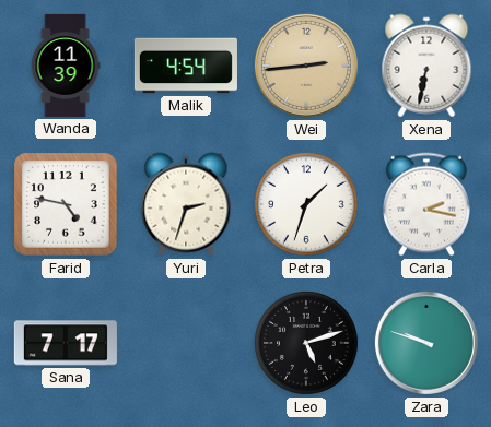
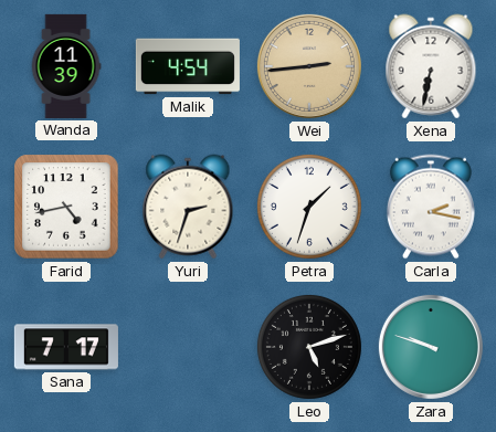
Farid: 4:47 -> 4:43
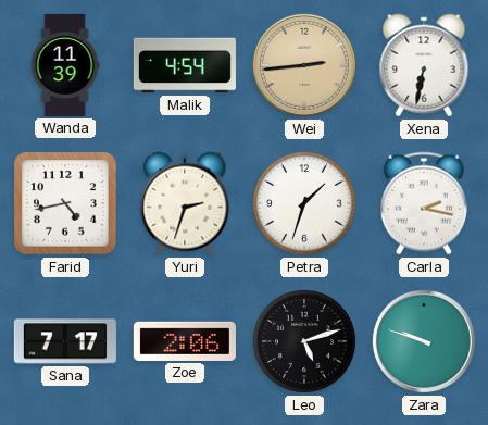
Zoe: none -> 2:06
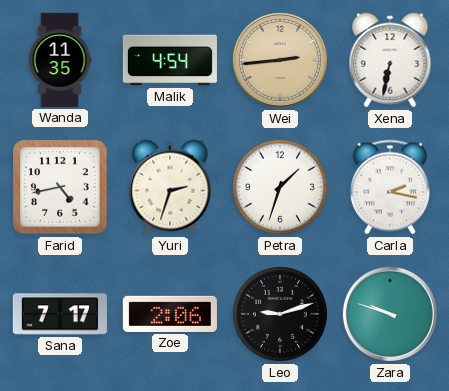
Wanda: 11:39 -> 11:35
Leo: 5:12 -> 9:12
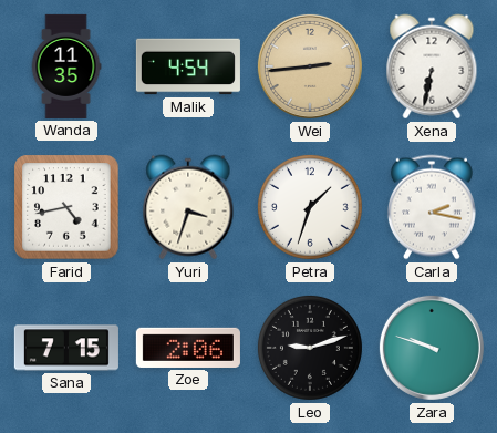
Yuri: 2:33 -> 3:33
Sana: 7:17 -> 7:15
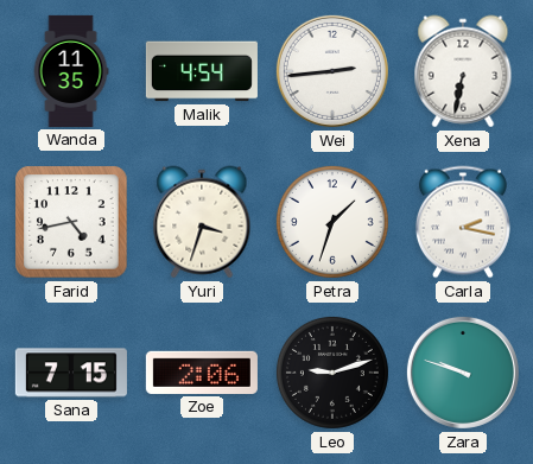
Wei dial: champagne -> white
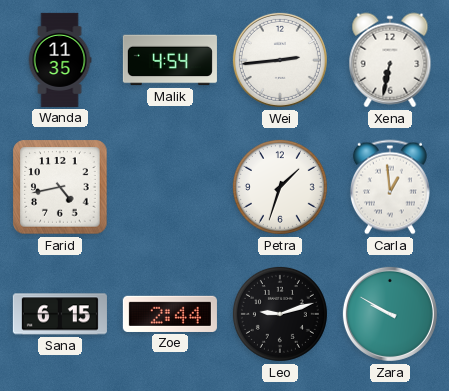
Yuri: 3:33 -> none
Carla: 2:17 -> 12:59
Sana: 7:15 -> 6:15
Zoe: 2:06 -> 2:44
Zara: 9:48 -> 9:50
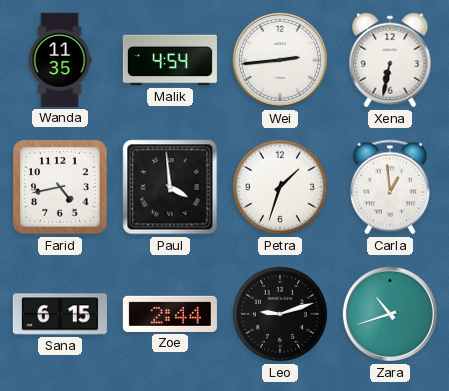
Paul: none -> 3:59
Zara: 9:50 -> 10:42
